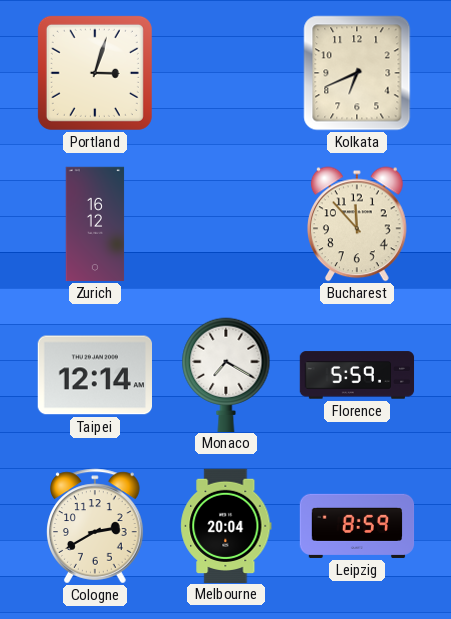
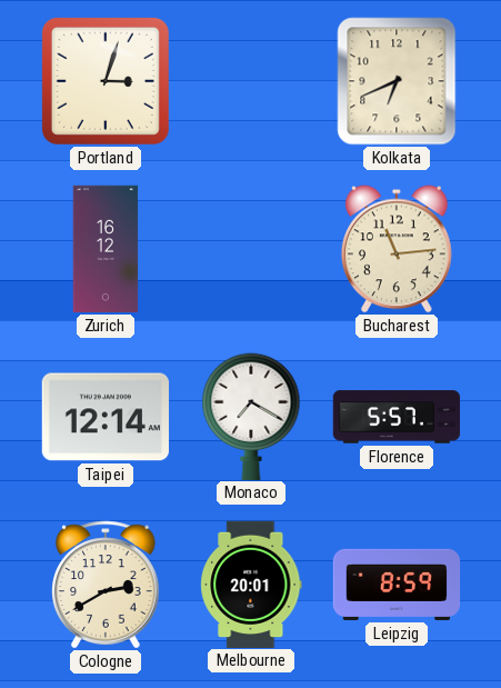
Bucharest: 11:53 -> 11:14
Florence: 5:59 -> 5:57
Melbourne: 20:04 -> 20:01
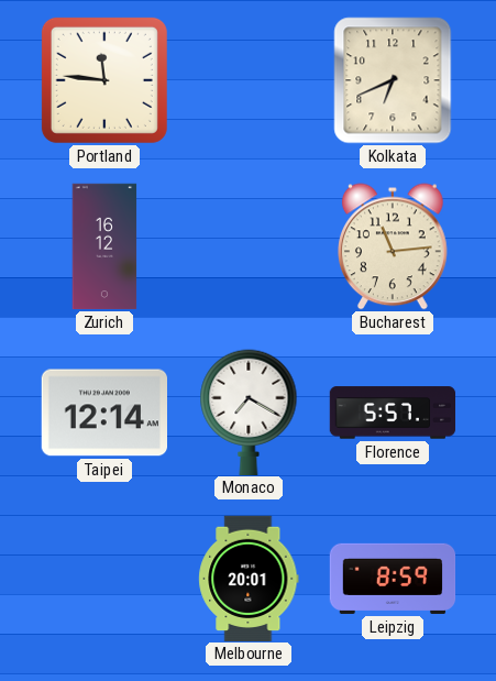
Portland: 3:03 -> 11:46
Cologne: 2:40 -> none
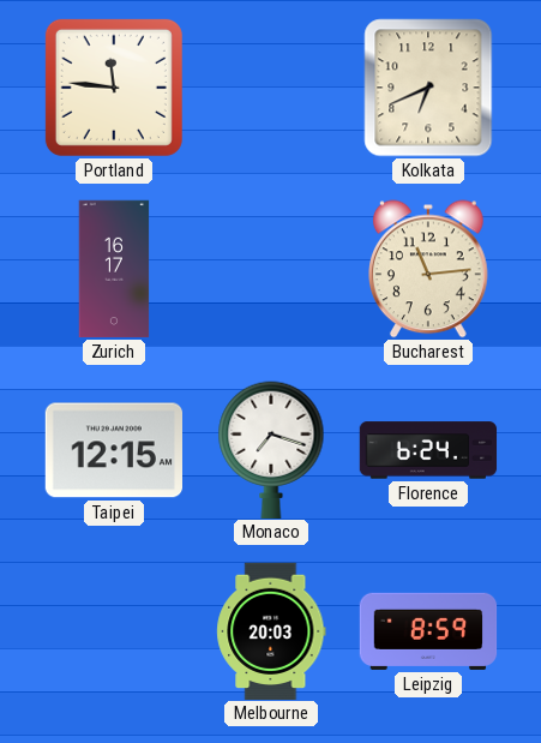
Zurich: 16:12 -> 16:17
Taipei: 12:14 -> 12:15
Monaco: 7:20 -> 7:18
Florence: 5:57 -> 6:24
Melbourne: 20:01 -> 20:03
